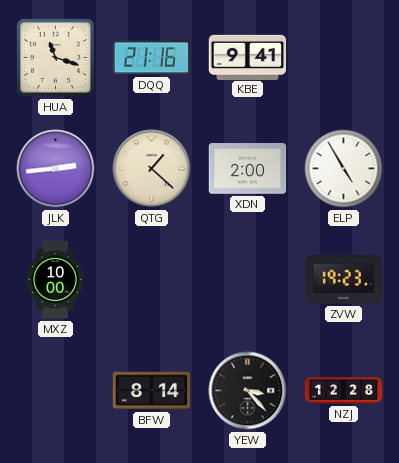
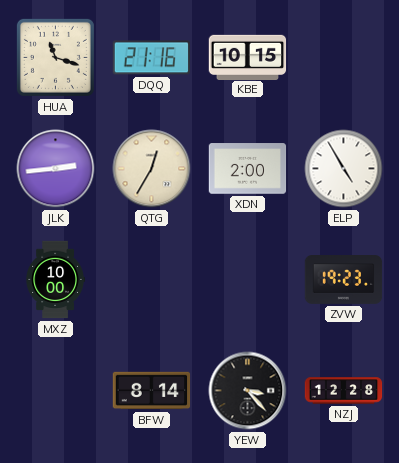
KBE: 9:41 -> 10:15
QTG: 1:22 -> 12:35
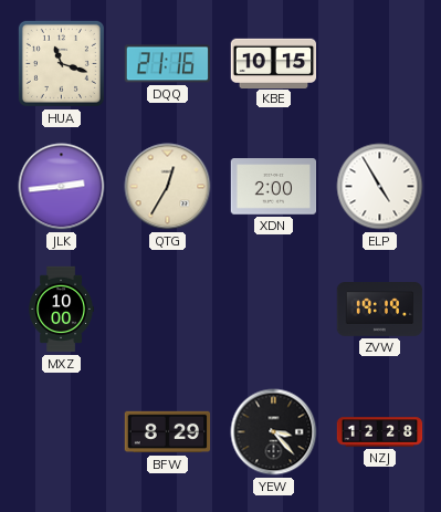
ZVW: 19:23 -> 19:19
BFW: 8:14 -> 8:29
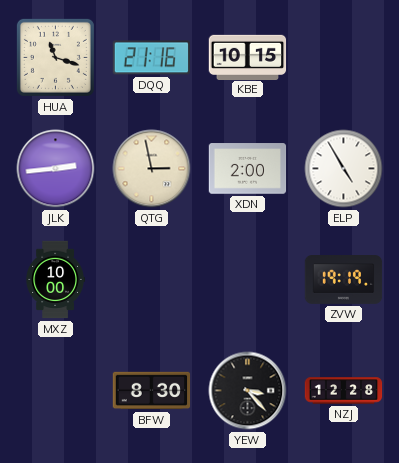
QTG: 12:35 -> 2:58
BFW: 8:29 -> 8:30
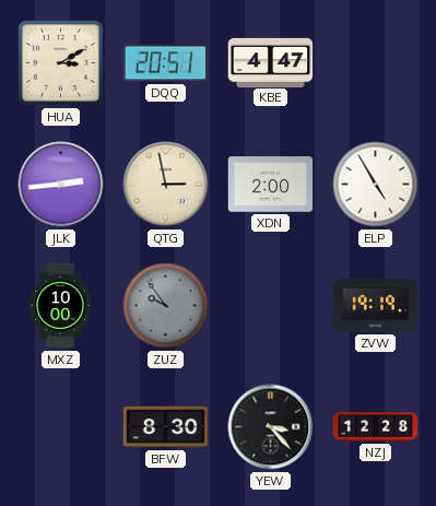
HUA: 11:18 -> 3:10
DQQ: 21:16 -> 20:51
KBE: 10:15 -> 4:47
ZUZ: none -> 9:54
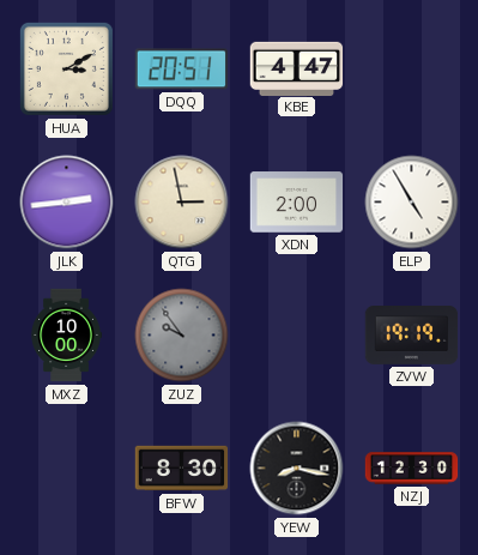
YEW: 3:23 -> 8:17
NZJ: 12:28 -> 12:30
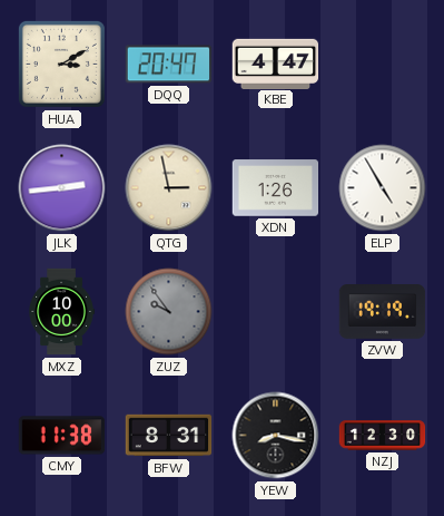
DQQ: 20:51 -> 20:47
XDN: 2:00 -> 1:26
CMY: none -> 11:38
BFW: 8:30 -> 8:31
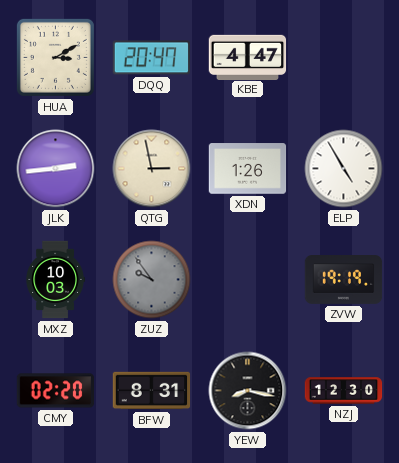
MXZ: 10:00 -> 10:03
CMY: 11:38 -> 02:20
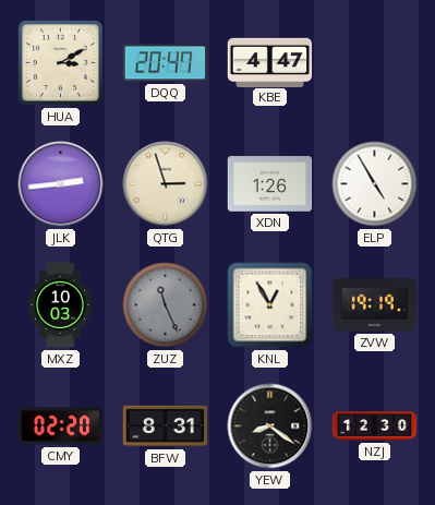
QTG: 2:58 -> 2:57
ZUZ: 9:54 -> 11:26
KNL: none -> 12:55
YEW: 8:17 -> 8:21
